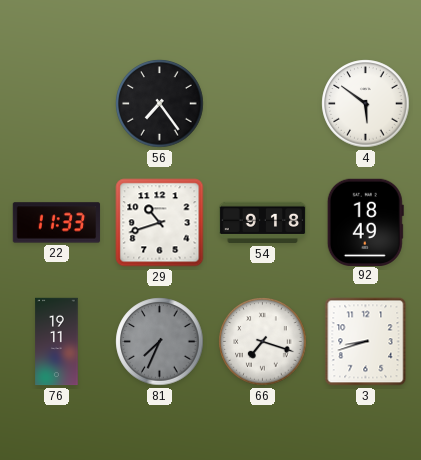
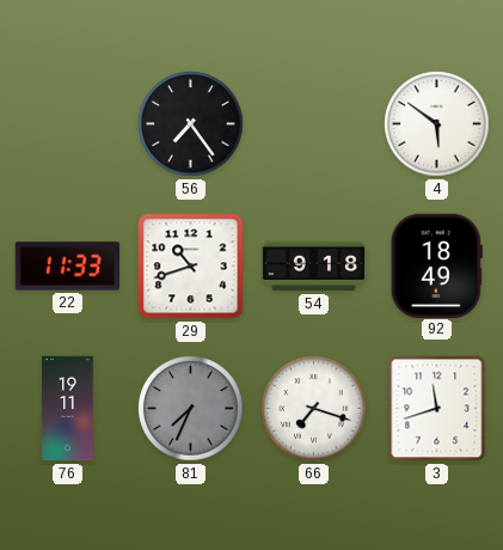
3: 8:42 -> 11:42
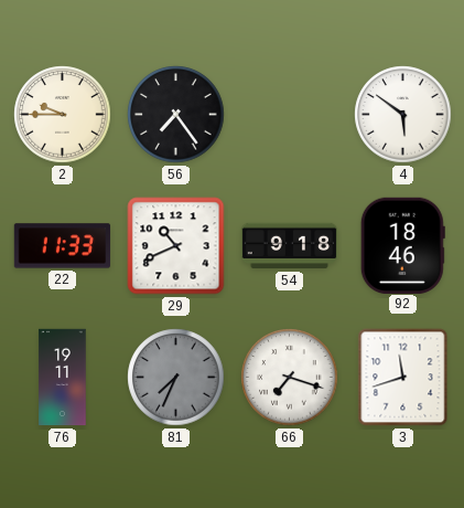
2: none -> 9:45
29: 10:42 -> 10:41
92: 18:49 -> 18:46
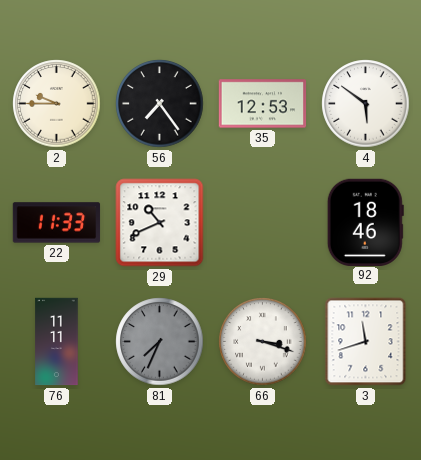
35: none -> 12:53
54: 9:18 -> none
76: 19:11 -> 11:11
66: 7:18 -> 3:18
